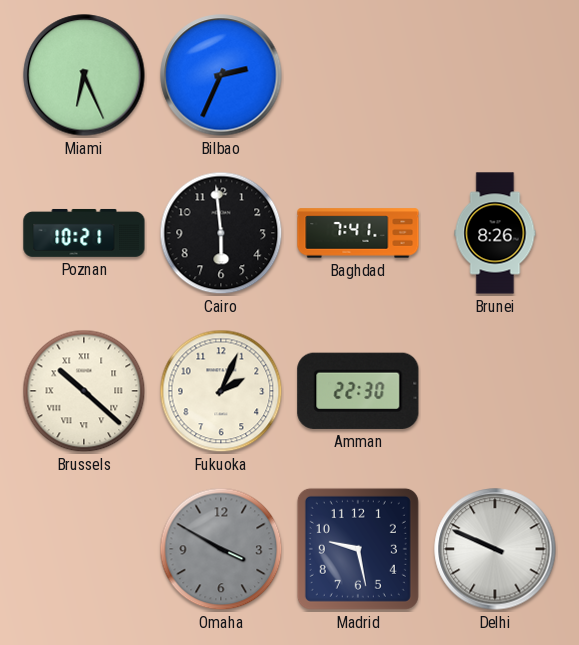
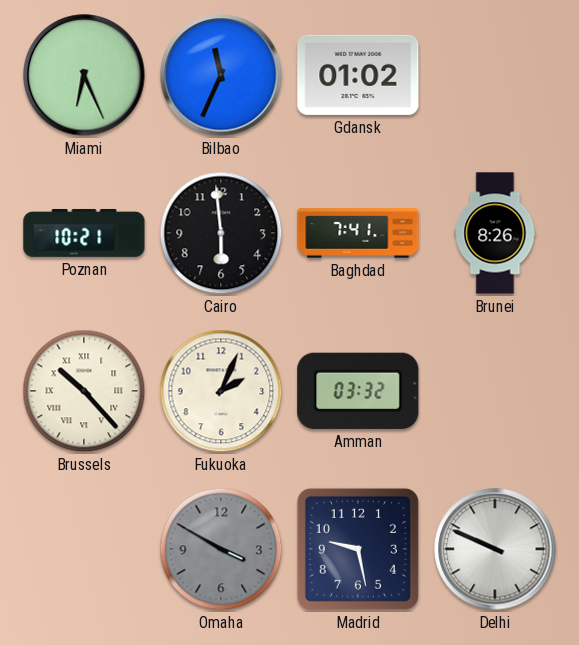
Bilbao: 2:34 -> 11:34
Gdansk: none -> 01:02
Brussels: 10:22 -> 10:23
Amman: 22:30 -> 03:32
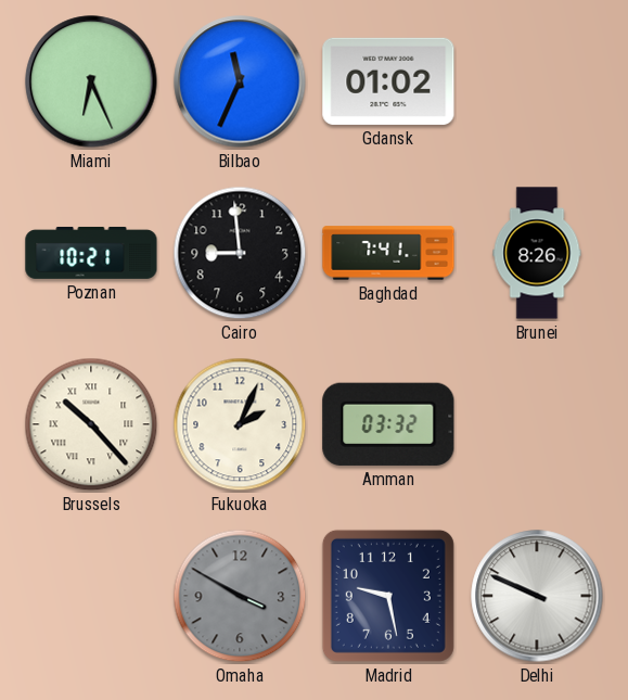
Cairo: 5:59 -> 8:59
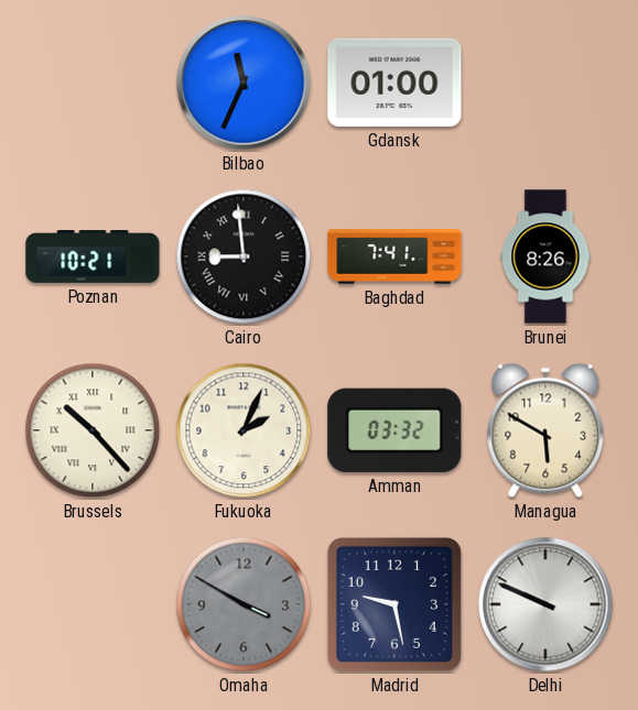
Miami: 6:26 -> none
Gdansk: 01:02 -> 01:00
Cairo numerals: Arabic -> Roman
Managua: none -> 5:50
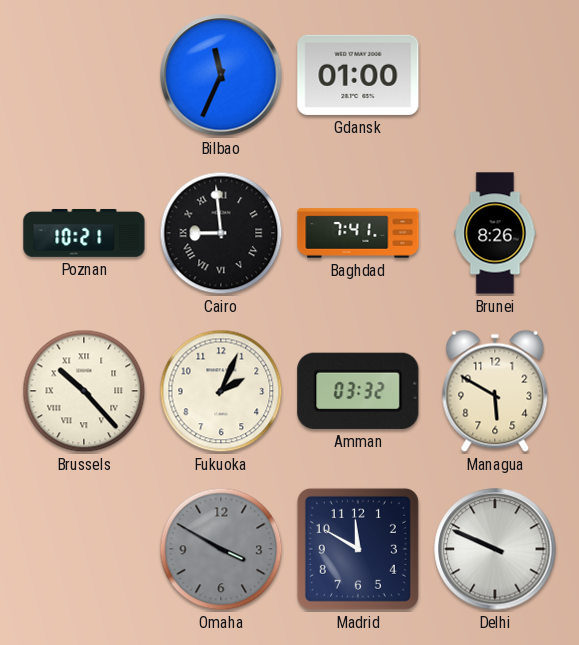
Madrid: 9:28 -> 11:50
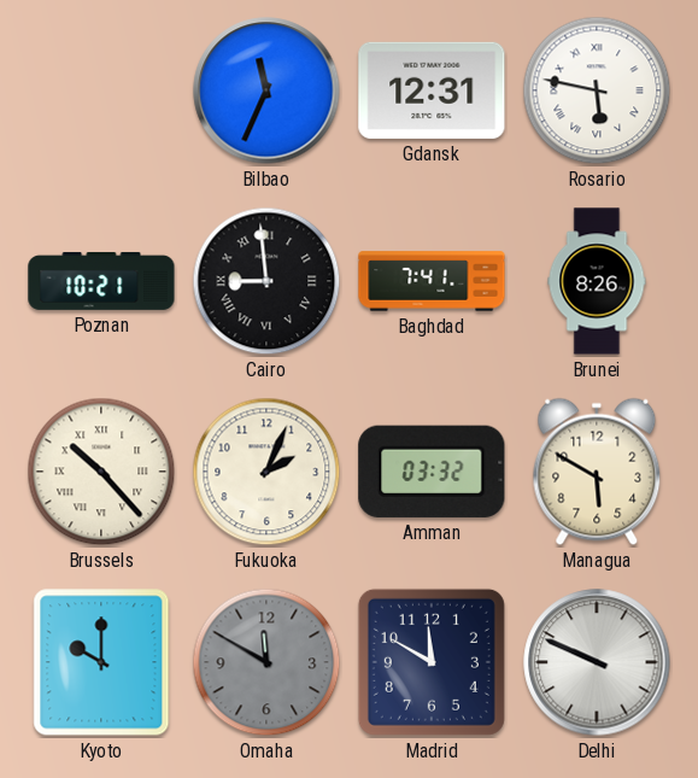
Gdansk: 01:00 -> 12:31
Rosario: none -> 5:47
Kyoto: none -> 10:00
Omaha: 3:50 -> 11:50
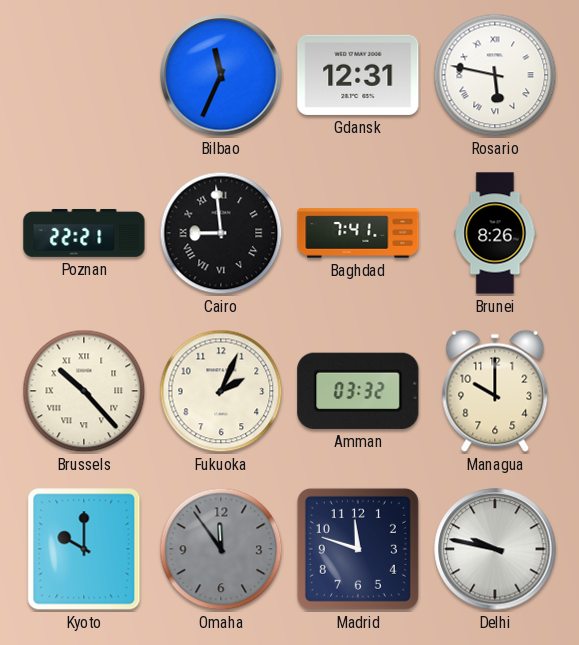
Poznan: 10:21 -> 22:21
Managua: 5:50 -> 10:00
Omaha: 11:50 -> 11:54
Madrid: 11:50 -> 11:48
Delhi: 9:49 -> 9:47
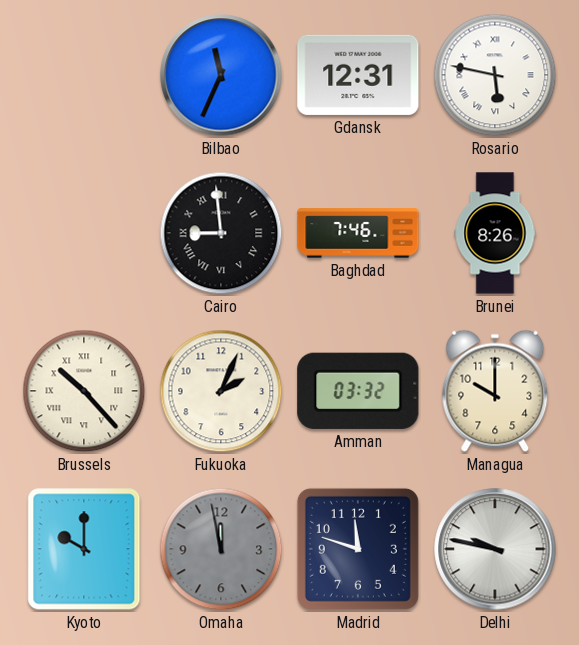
Poznan: 22:21 -> none
Baghdad: 7:41 -> 7:46
Omaha: 11:54 -> 11:58
